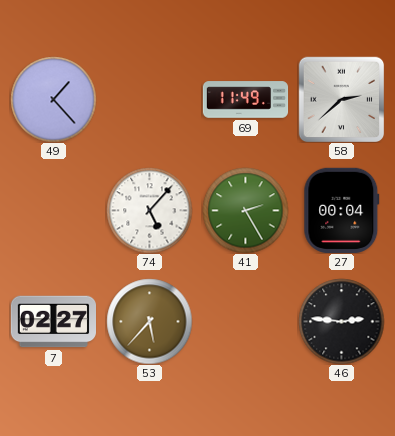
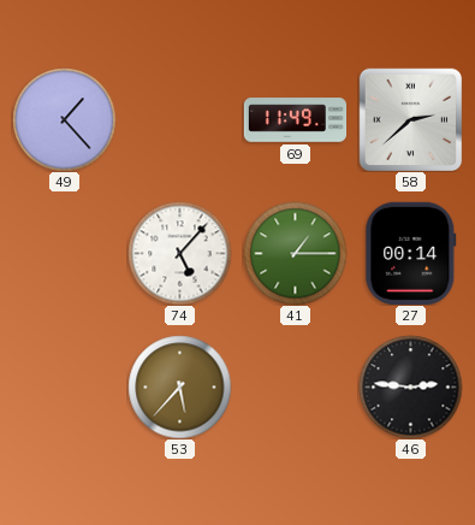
41: 2:25 -> 1:15
27: 00:04 -> 00:14
7: 02:27 -> none
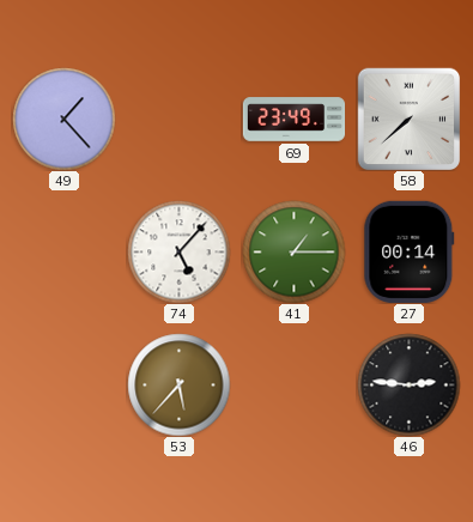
69: 11:49 -> 23:49
58: 2:38 -> 7:38
